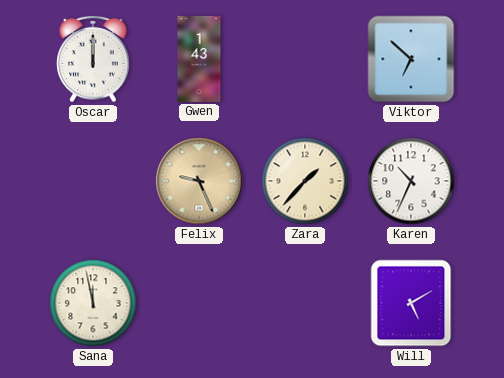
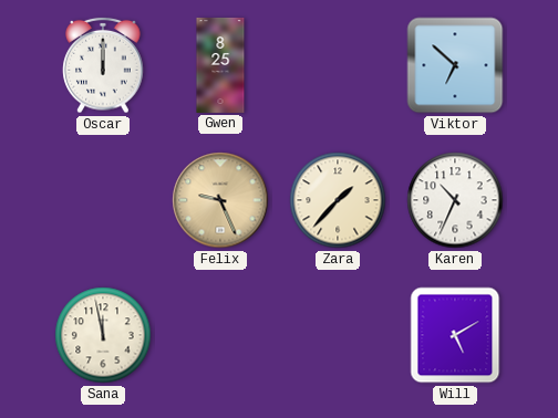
Gwen: 1:43 -> 8:25
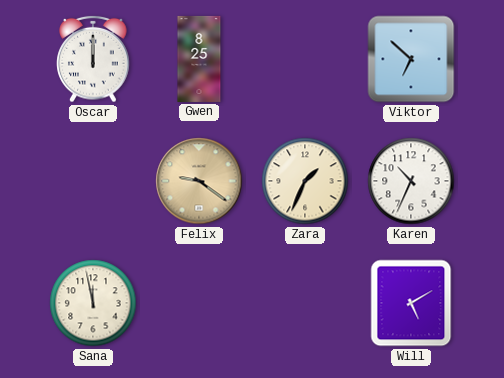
Felix: 9:26 -> 9:21
Zara: 1:37 -> 1:34
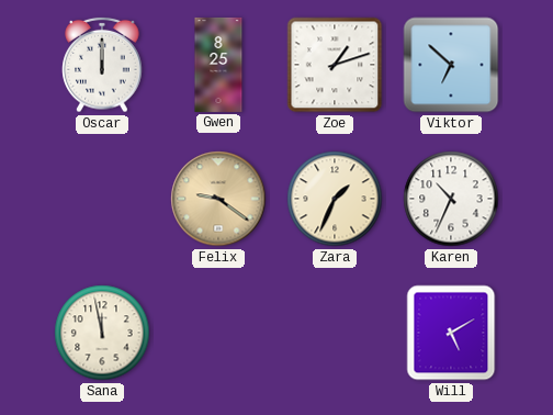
Zoe: none -> 1:12
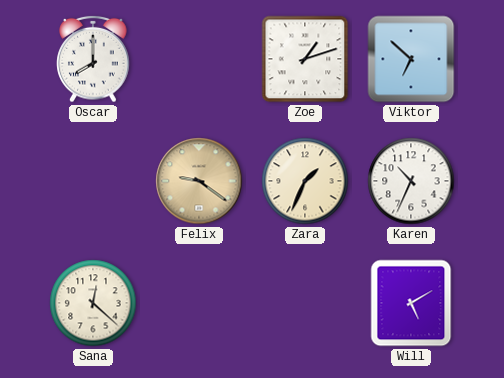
Oscar: 12:00 -> 8:00
Gwen: 8:25 -> none
Sana: 11:58 -> 12:22
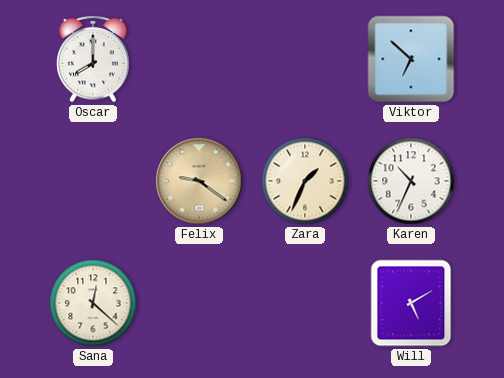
Zoe: 1:12 -> none
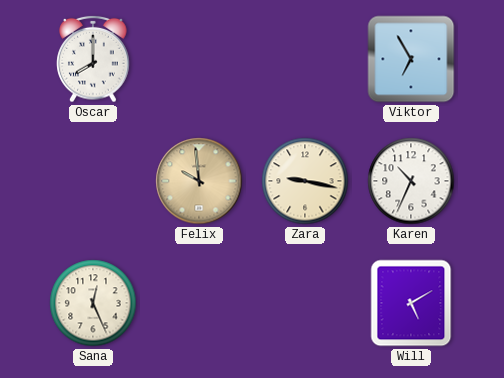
Viktor: 6:52 -> 6:55
Felix: 9:21 -> 9:59
Zara: 1:34 -> 9:17
Sana: 12:22 -> 12:26
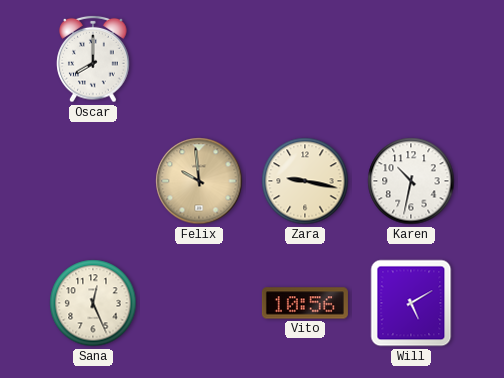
Viktor: 6:55 -> none
Karen: 10:34 -> 10:32
Vito: none -> 10:56
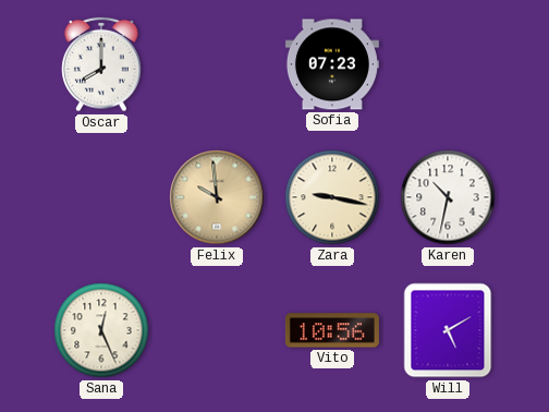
Sofia: none -> 07:23
